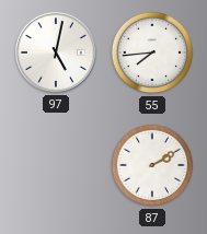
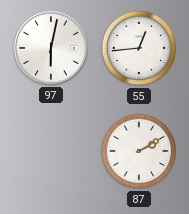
97: 5:02 -> 6:02
55: 7:44 -> 12:44
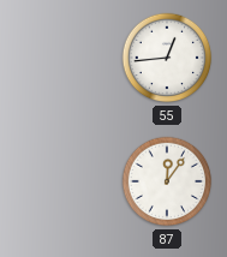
97: 6:02 -> none
87: 2:10 -> 12:06
